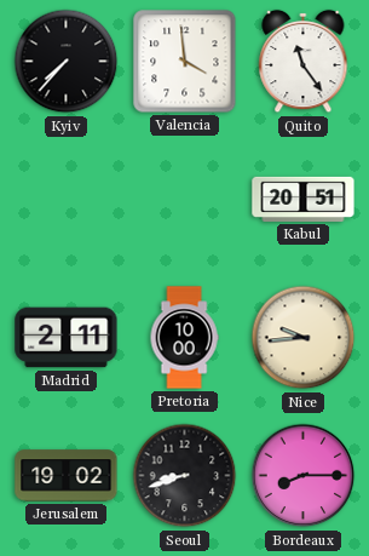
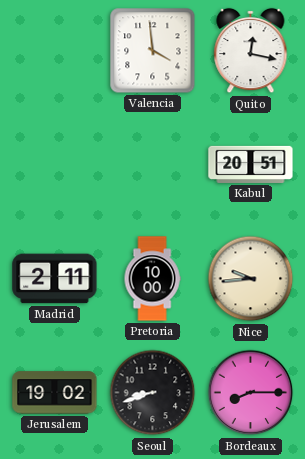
Kyiv: 7:37 -> none
Quito: 11:24 -> 12:17
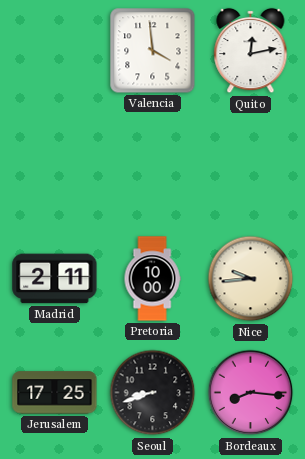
Quito: 12:17 -> 12:13
Kabul: 20:51 -> none
Jerusalem: 19:02 -> 17:25
Bordeaux: 8:15 -> 8:16
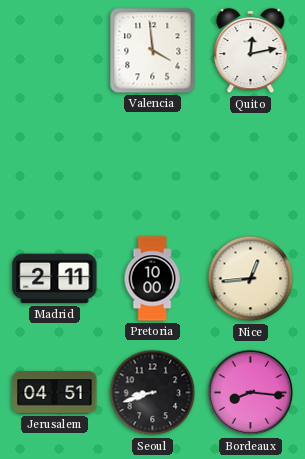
Nice: 9:44 -> 12:44
Jerusalem: 17:25 -> 04:51
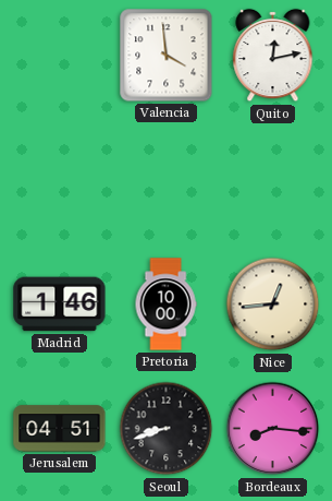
Madrid: 2:11 -> 1:46
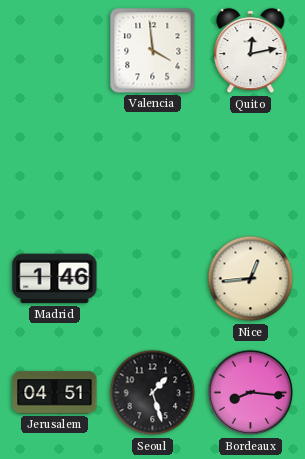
Pretoria: 10:00 -> none
Seoul: 8:42 -> 1:27
